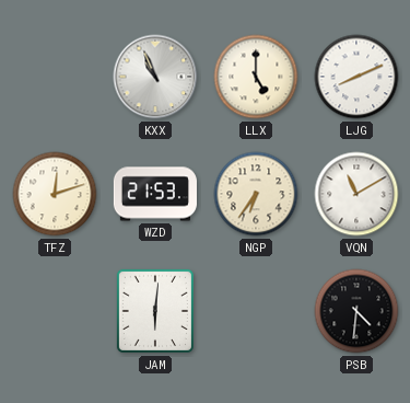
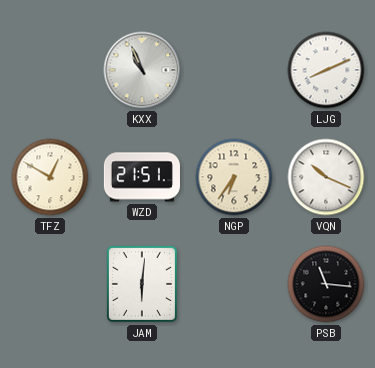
LLX: 5:00 -> none
TFZ: 12:12 -> 12:50
WZD: 21:53 -> 21:51
VQN: 11:10 -> 10:19
PSB: 4:31 -> 11:16
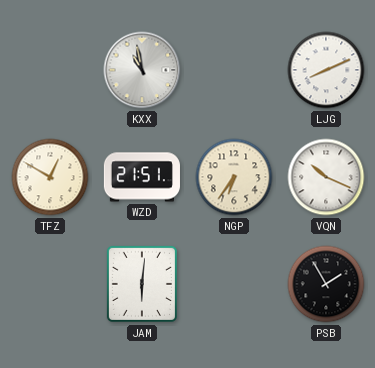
KXX: 10:56 -> 10:58
PSB: 11:16 -> 1:55
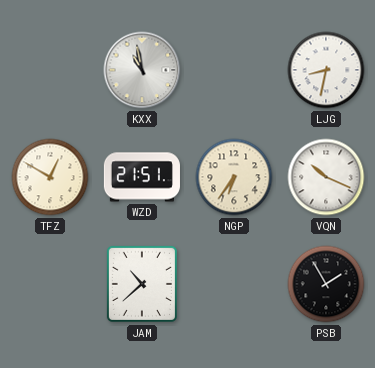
LJG: 8:11 -> 8:32
JAM: 6:01 -> 10:38
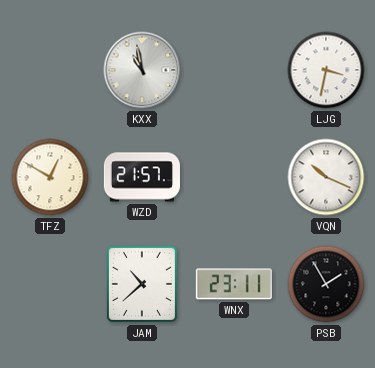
LJG: 8:32 -> 3:32
WZD: 21:51 -> 21:57
NGP: 6:36 -> none
WNX: none -> 23:11
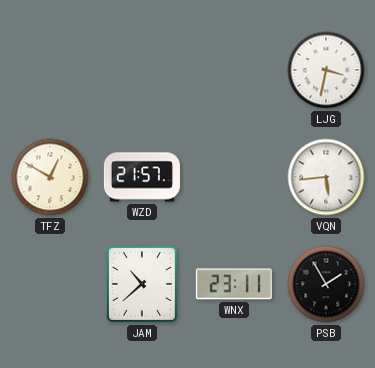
KXX: 10:58 -> none
VQN: 10:19 -> 5:44
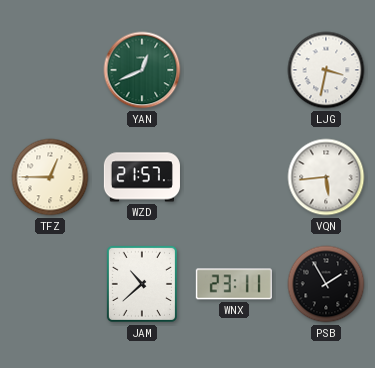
YAN: none -> 12:41
TFZ: 12:50 -> 12:45
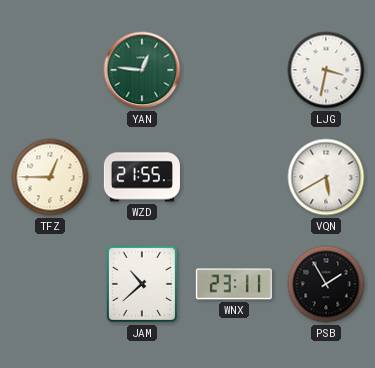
YAN: 12:41 -> 12:46
WZD: 21:57 -> 21:55
VQN: 5:44 -> 5:40
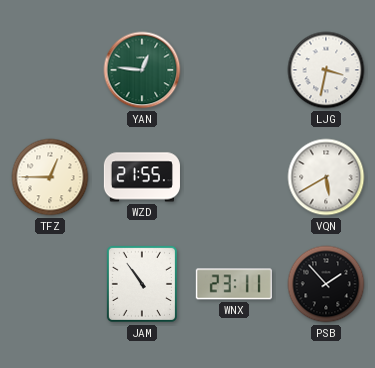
JAM: 10:38 -> 10:54
PSB: 1:55 -> 1:53
